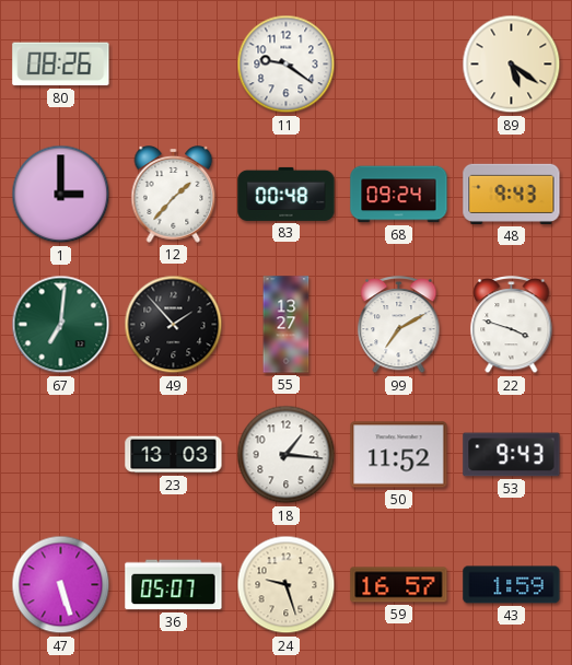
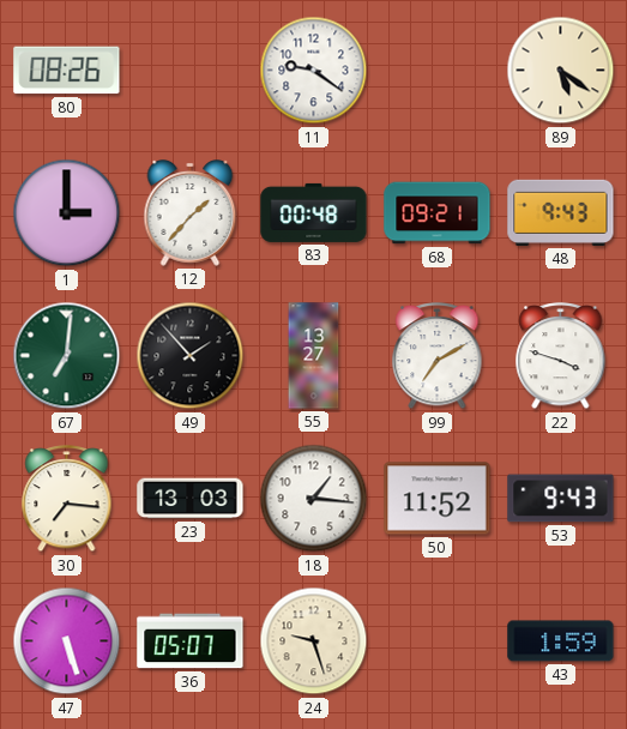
68: 09:24 -> 09:21
30: none -> 7:16
59: 16:57 -> none
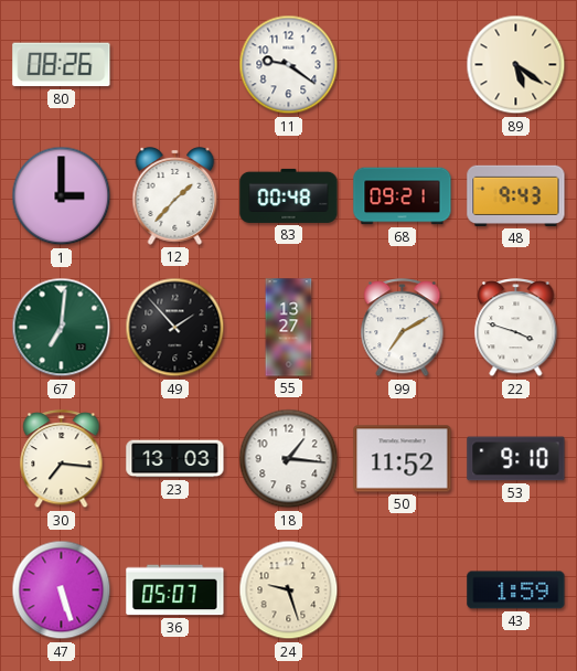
53: 9:43 -> 9:10
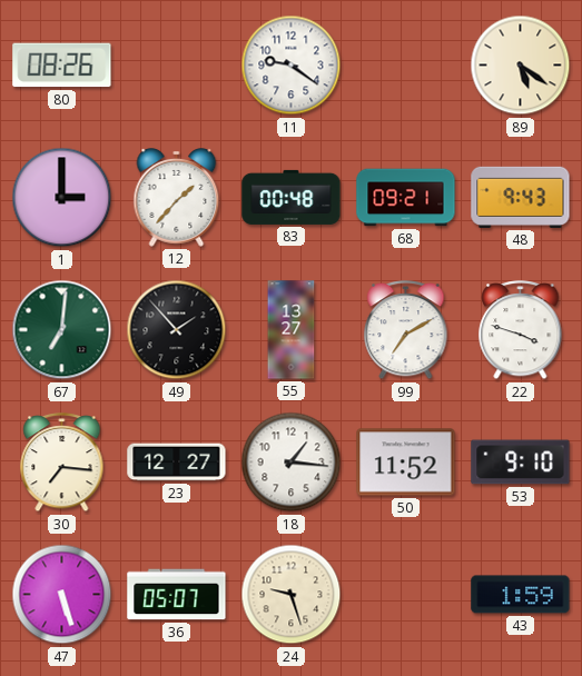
23: 13:03 -> 12:27
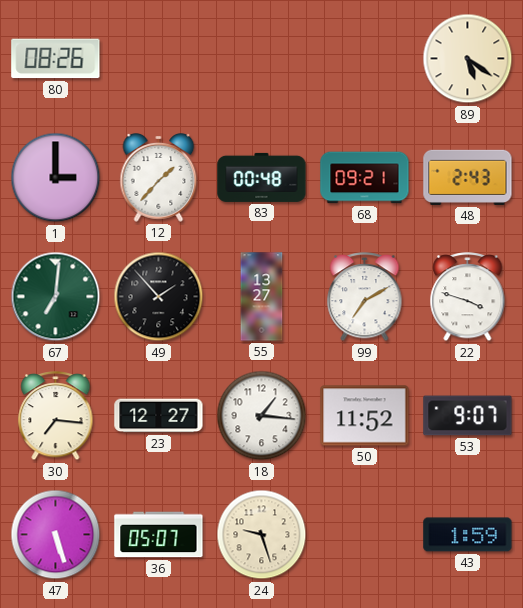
11: 9:21 -> none
48: 9:43 -> 2:43
53: 9:10 -> 9:07
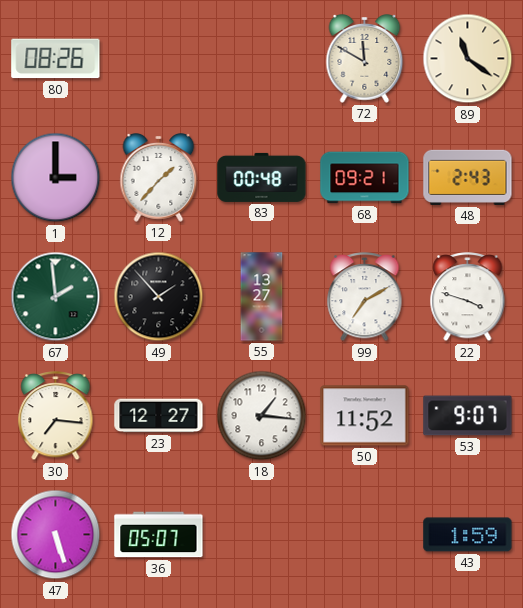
72: none -> 11:50
89: 5:21 -> 11:21
67: 7:01 -> 1:59
24: 9:27 -> none
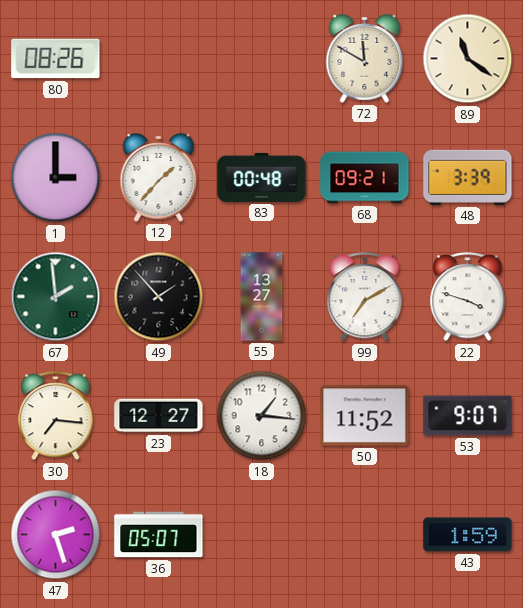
48: 2:43 -> 3:39
47: 5:27 -> 2:27
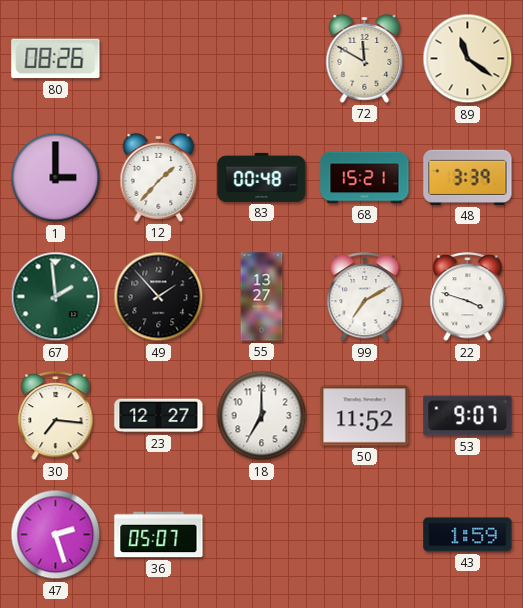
68: 09:21 -> 15:21
18: 1:16 -> 7:00
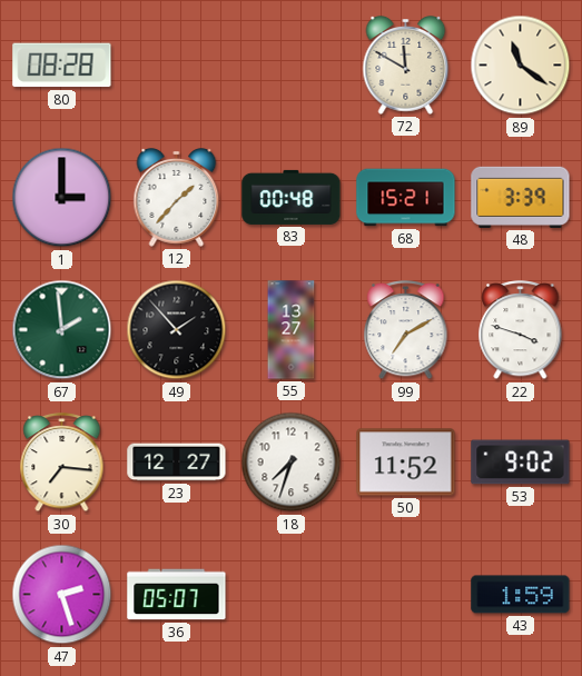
80: 08:26 -> 08:28
18: 7:00 -> 7:33
53: 9:07 -> 9:02
